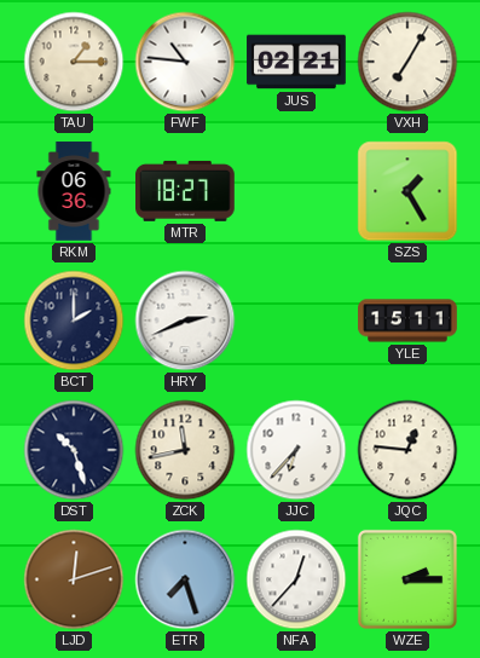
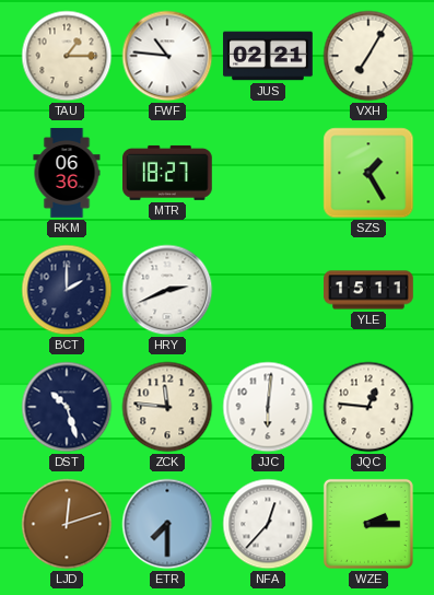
ZCK: 11:43 -> 11:46
JJC: 6:37 -> 6:01
ETR: 7:27 -> 7:30
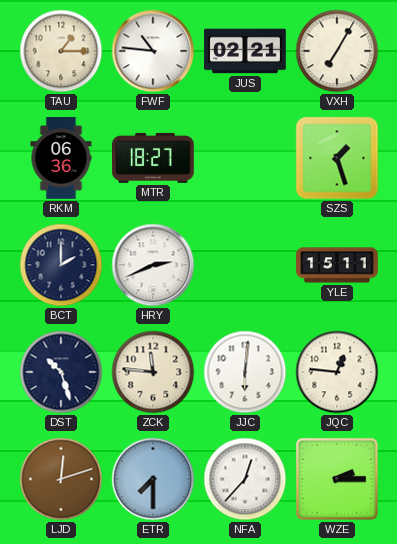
SZS: 1:25 -> 1:27
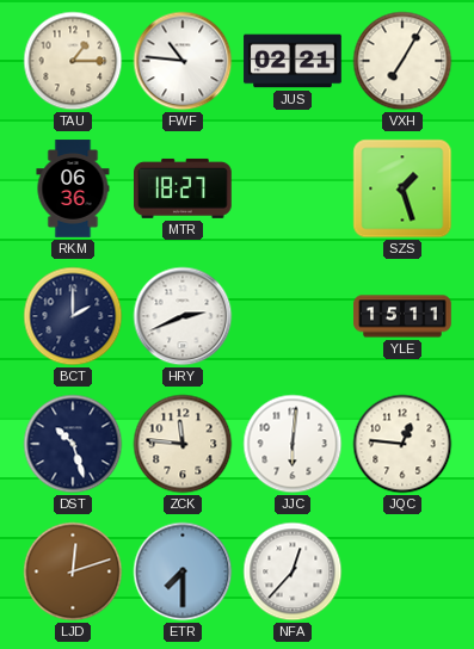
WZE: 2:15 -> none
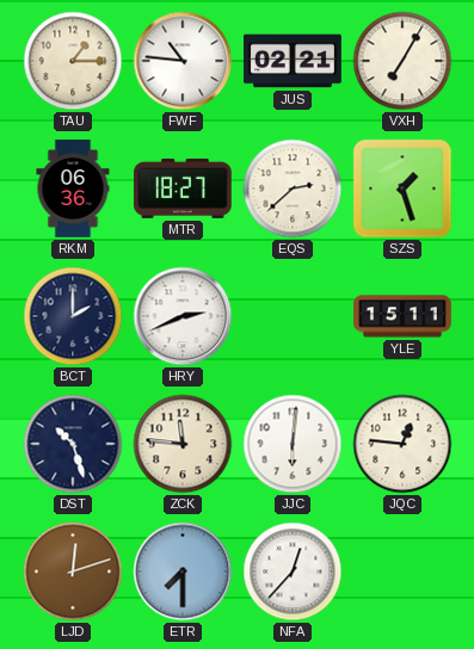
EQS: none -> 2:38
